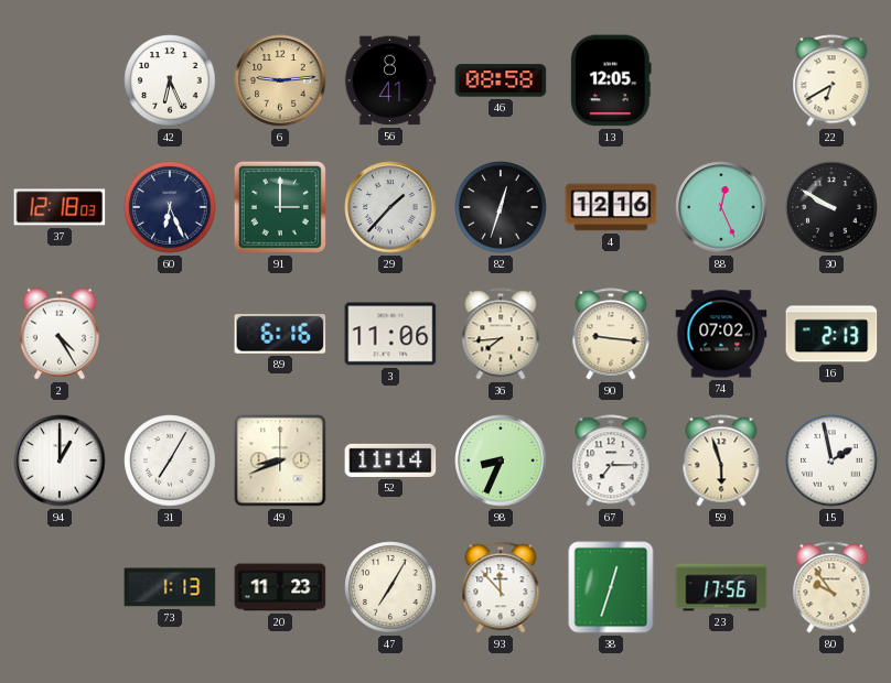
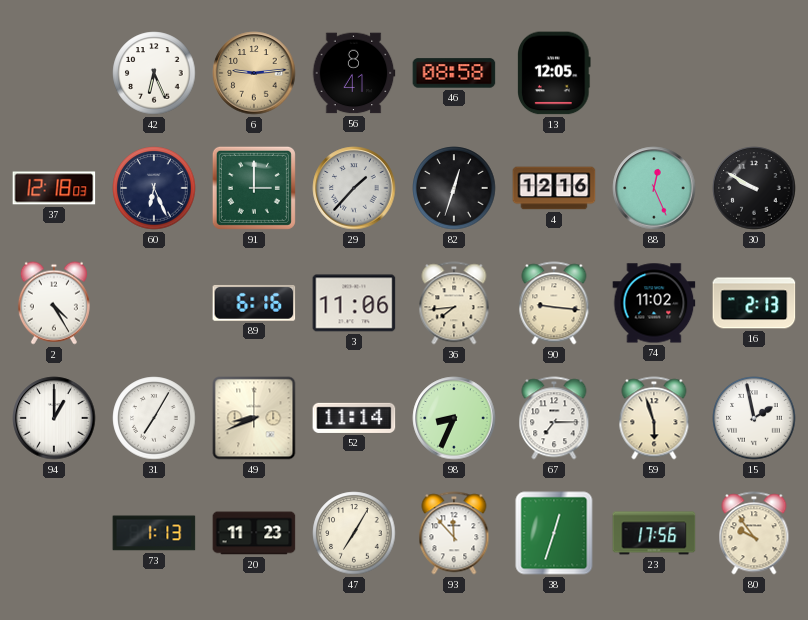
22: 6:40 -> none
74: 07:02 -> 11:02
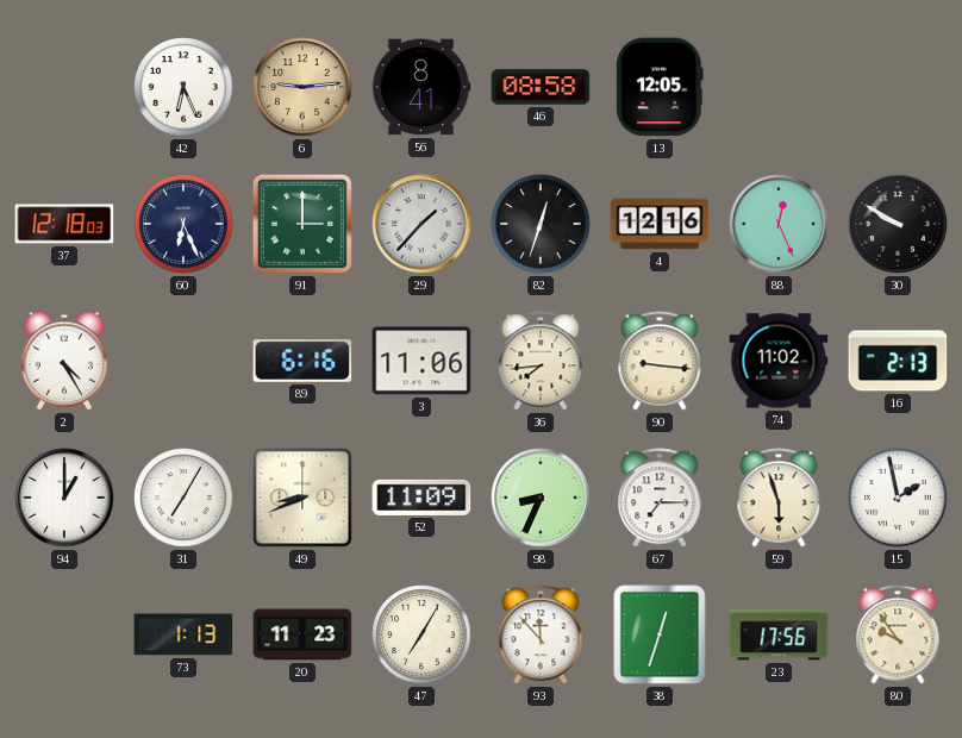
52: 11:14 -> 11:09
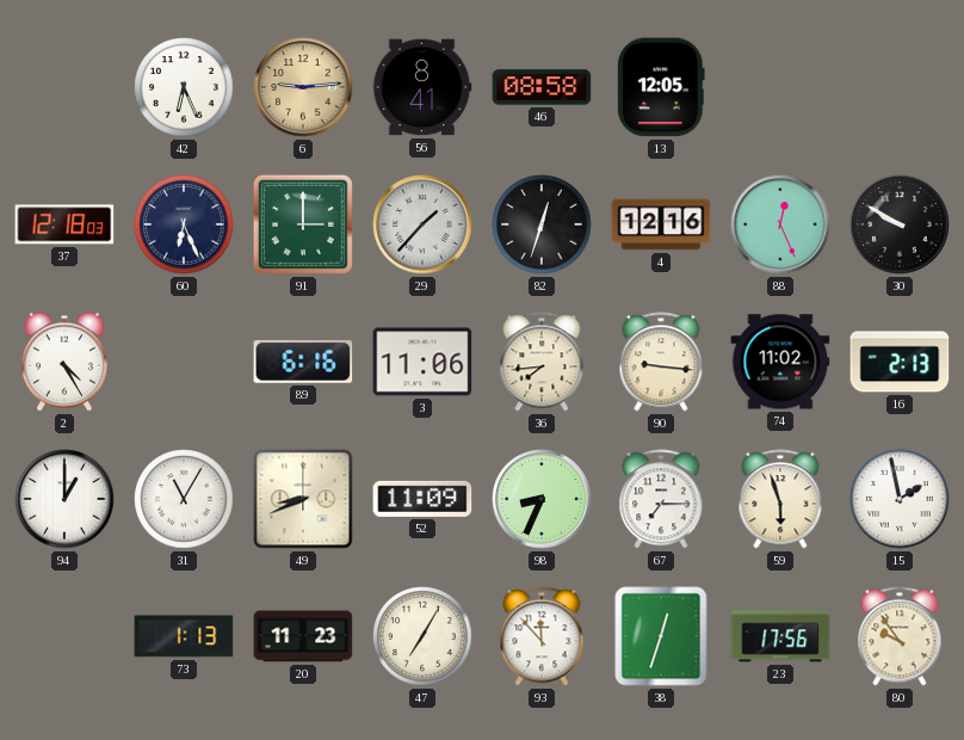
31: 7:05 -> 11:05
